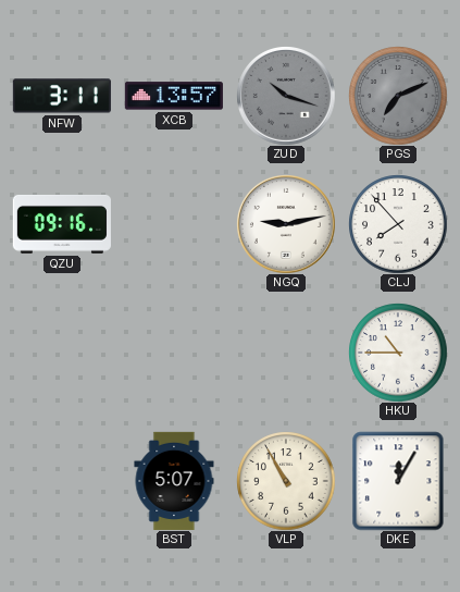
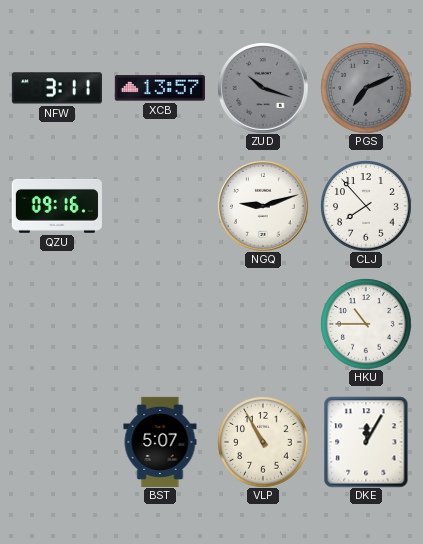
NGQ: 9:13 -> 9:12
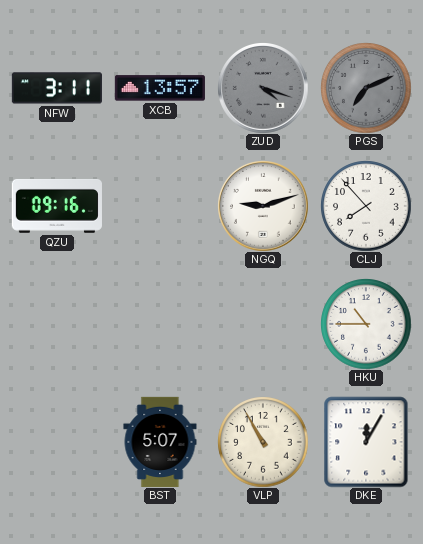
ZUD: 10:18 -> 4:18
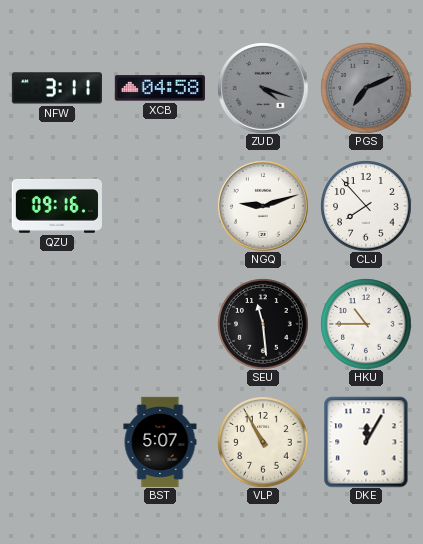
XCB: 13:57 -> 04:58
SEU: none -> 11:29
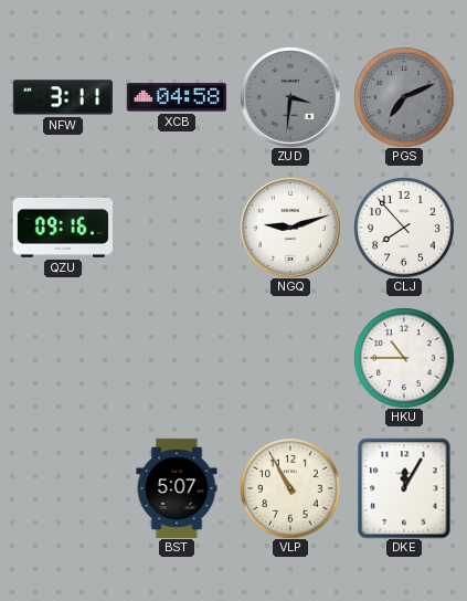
ZUD: 4:18 -> 3:31
SEU: 11:29 -> none
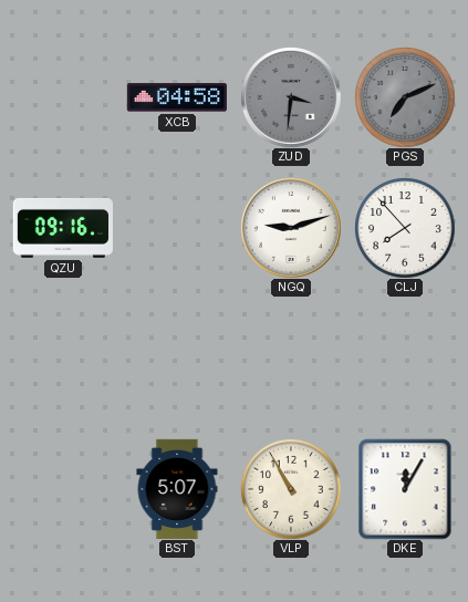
NFW: 3:11 -> none
HKU: 10:45 -> none
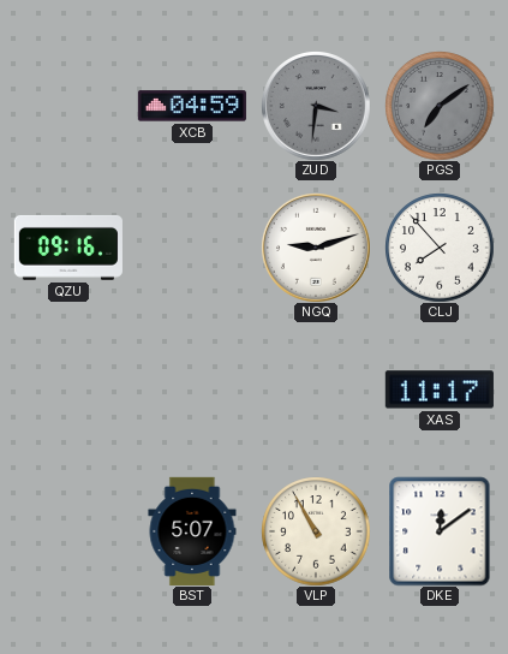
XCB: 04:58 -> 04:59
PGS: 7:11 -> 7:09
XAS: none -> 11:17
DKE: 12:05 -> 12:09
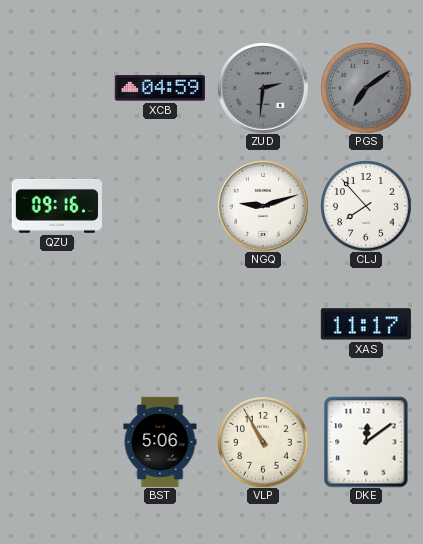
ZUD: 3:31 -> 2:31
BST: 5:07 -> 5:06
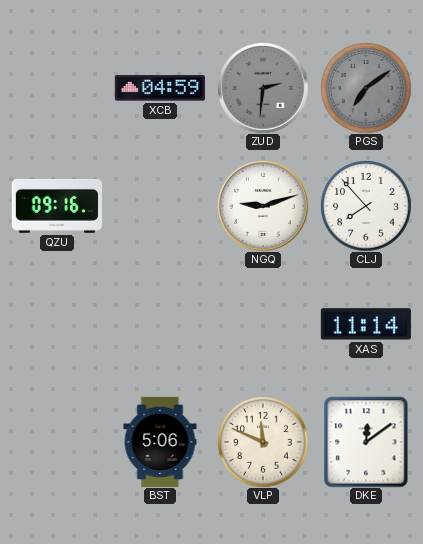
XAS: 11:17 -> 11:14
VLP: 10:55 -> 11:49
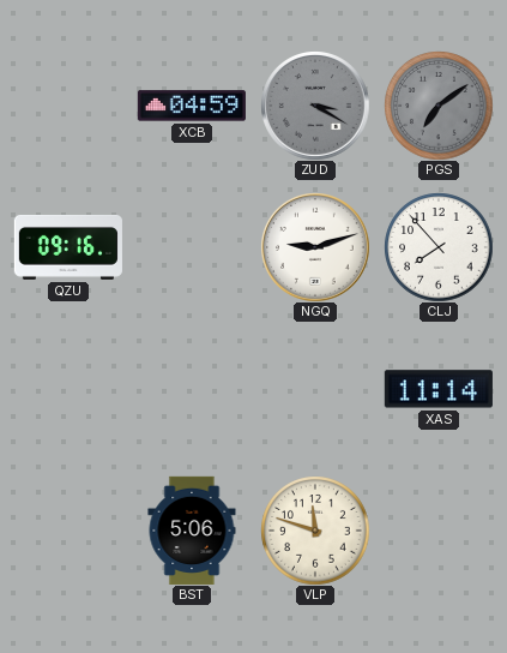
ZUD: 2:31 -> 3:20
VLP: 11:49 -> 11:48
DKE: 12:09 -> none
